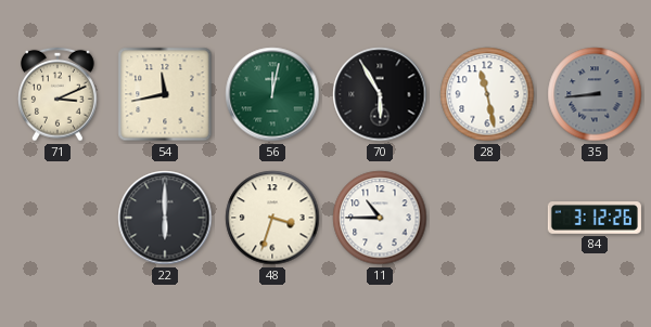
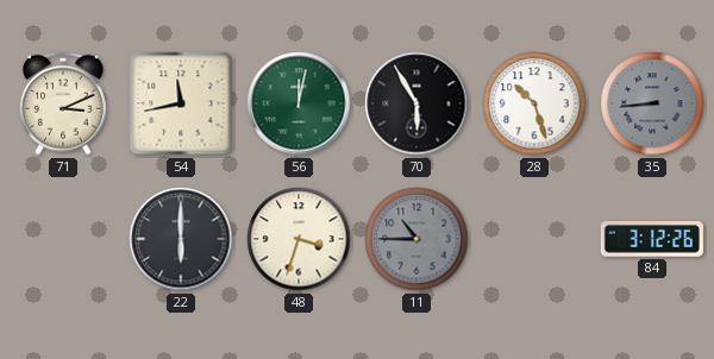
28: 11:28 -> 10:27
11 dial: white -> grey
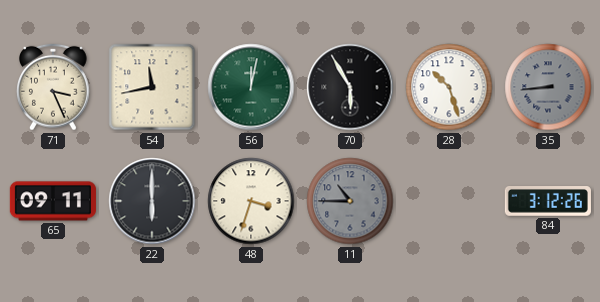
71: 3:11 -> 3:26
65: none -> 09:11
